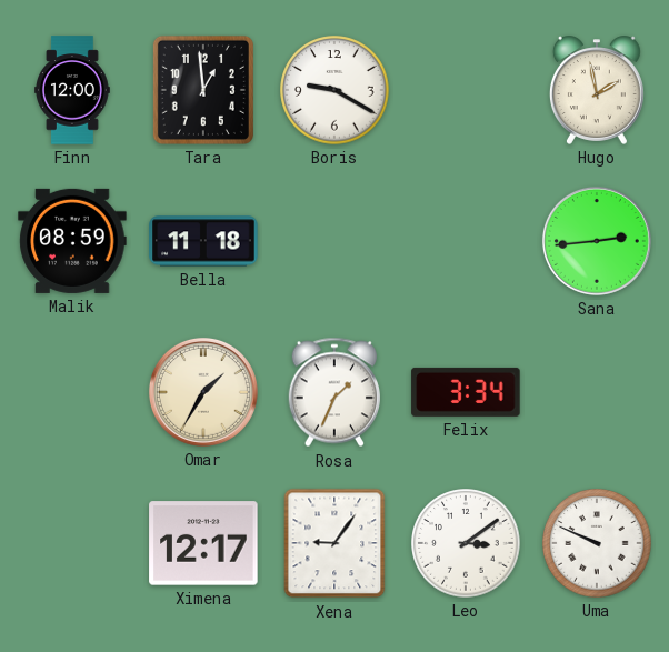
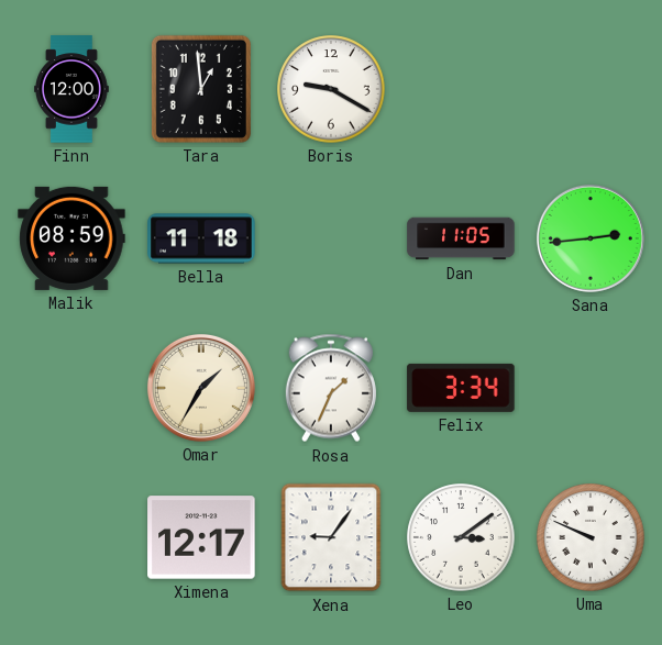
Hugo: 1:58 -> none
Dan: none -> 11:05
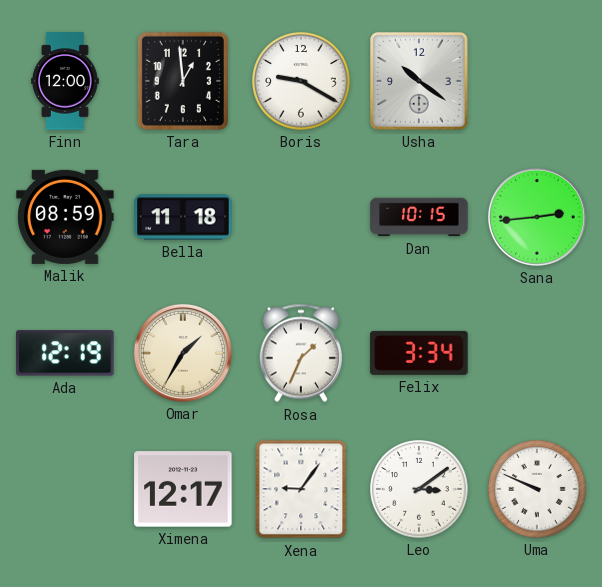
Usha: none -> 10:21
Dan: 11:05 -> 10:15
Ada: none -> 12:19
